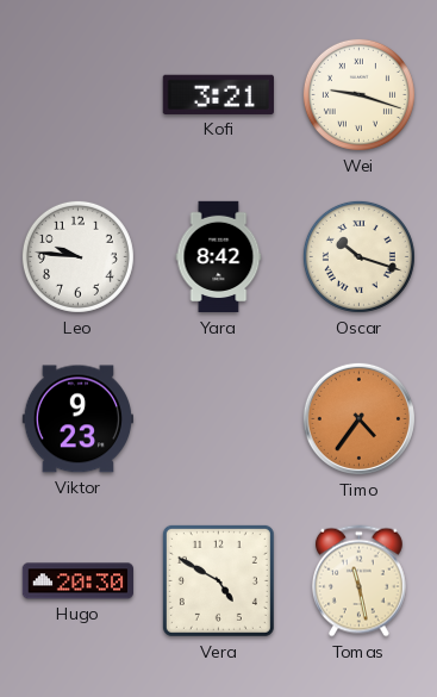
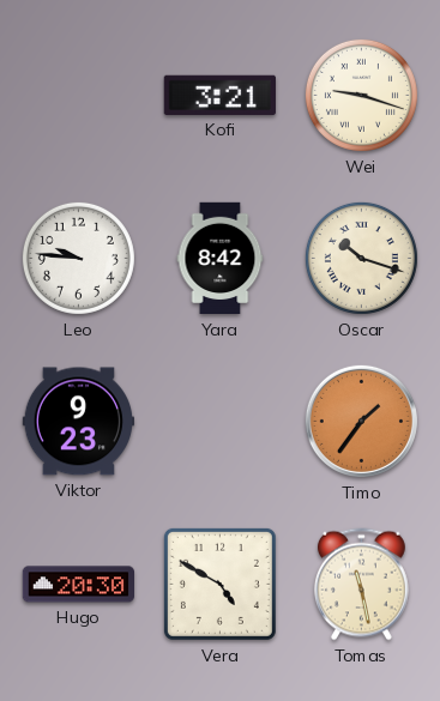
Timo: 4:36 -> 1:36
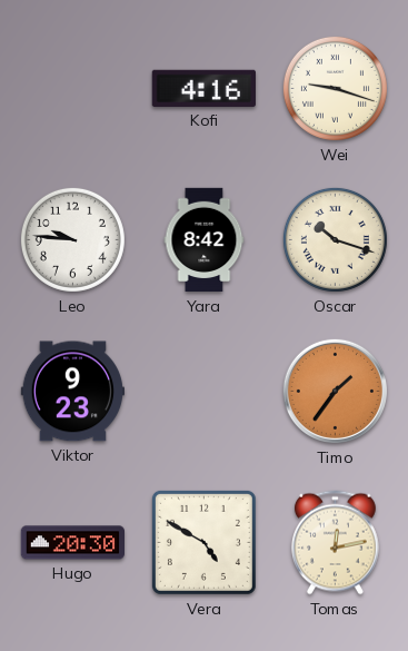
Kofi: 3:21 -> 4:16
Tomas: 11:28 -> 12:13
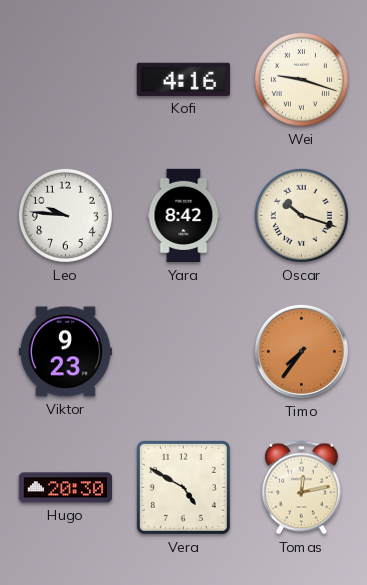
Timo: 1:36 -> 7:36
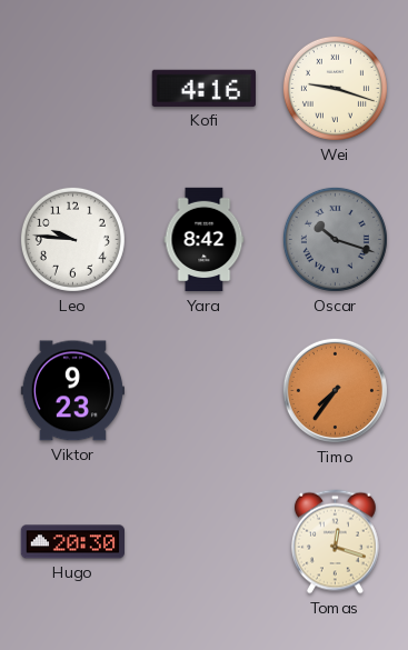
Oscar dial: cream -> grey
Vera: 4:50 -> none
Tomas: 12:13 -> 12:18
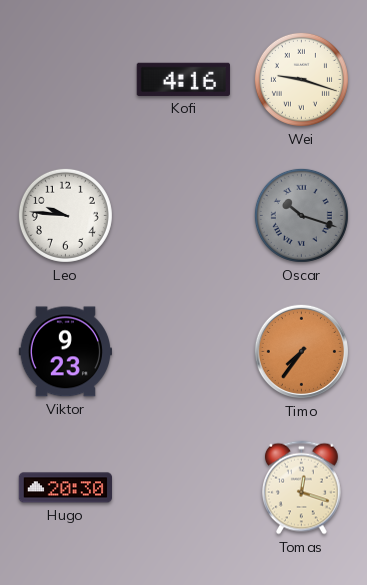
Yara: 8:42 -> none
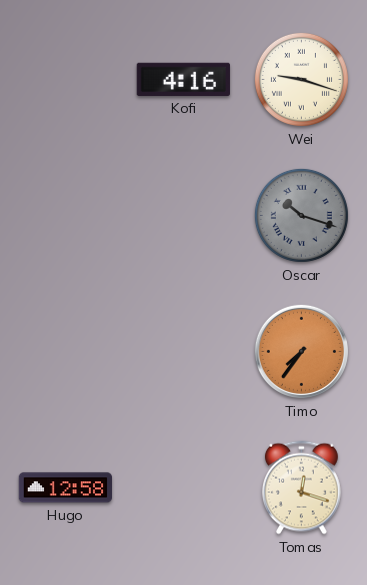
Leo: 9:46 -> none
Viktor: 9:23 -> none
Hugo: 20:30 -> 12:58
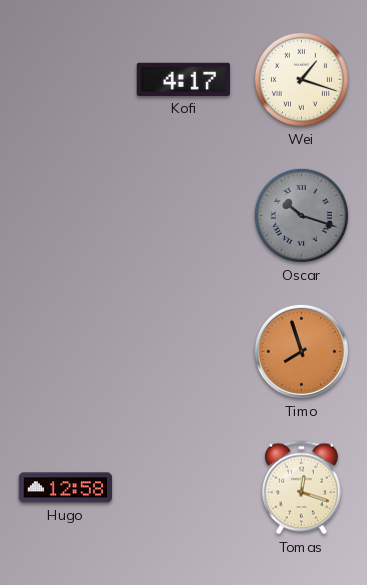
Kofi: 4:16 -> 4:17
Wei: 9:18 -> 1:18
Timo: 7:36 -> 7:57
